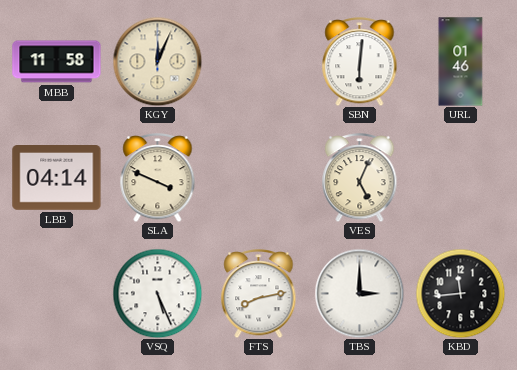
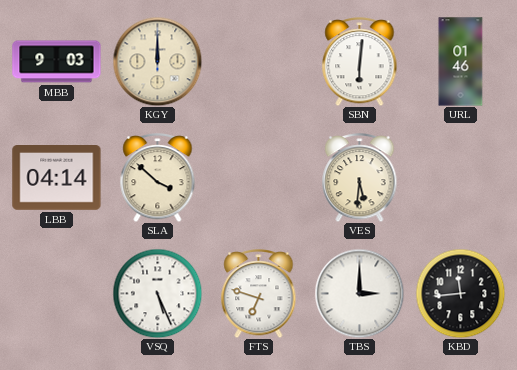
MBB: 11:58 -> 9:03
KGY: 12:04 -> 12:00
SLA: 3:49 -> 3:52
VES: 5:04 -> 5:31
FTS: 8:13 -> 6:48
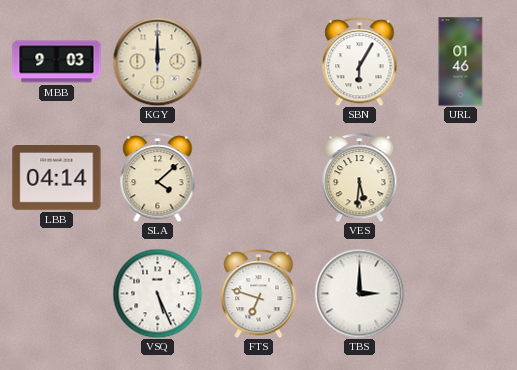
SBN: 6:01 -> 6:05
SLA: 3:52 -> 4:08
KBD: 11:44 -> none
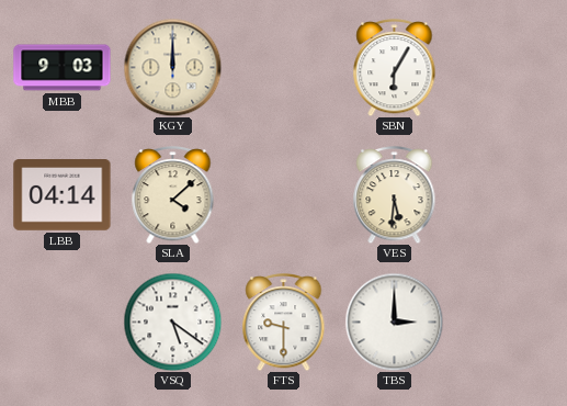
URL: 01:46 -> none
VSQ: 5:26 -> 5:21
FTS: 6:48 -> 9:30
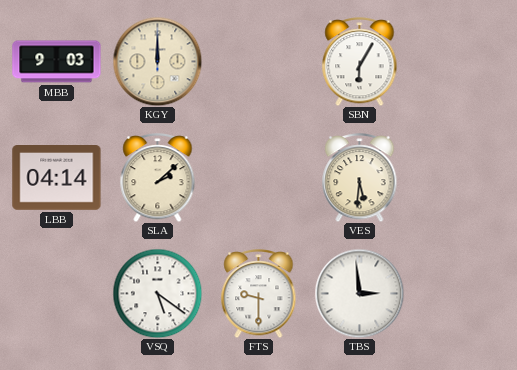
SLA: 4:08 -> 2:08
TBS: 3:00 -> 2:59
